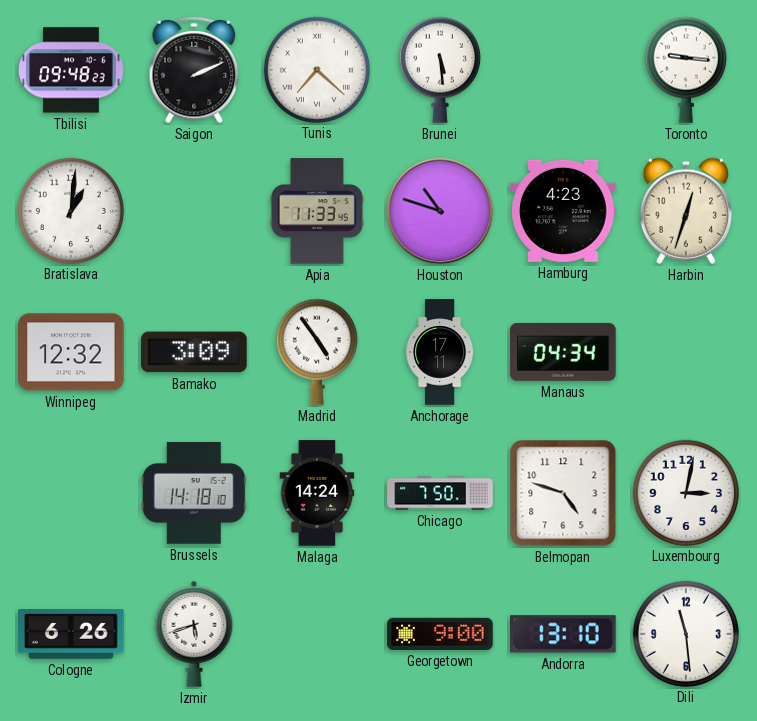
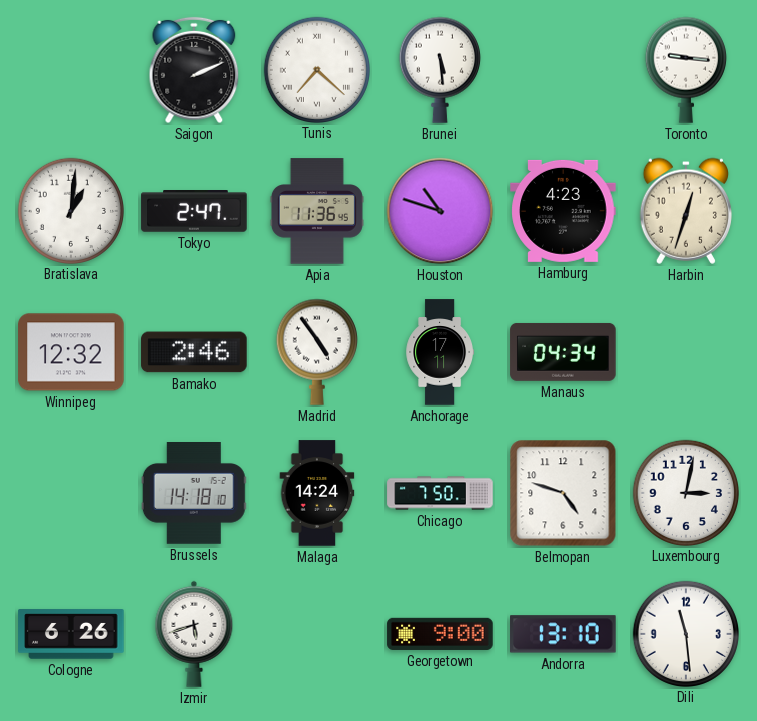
Tbilisi: 09:48 -> none
Tokyo: none -> 2:47
Apia: 11:33 -> 11:36
Bamako: 3:09 -> 2:46
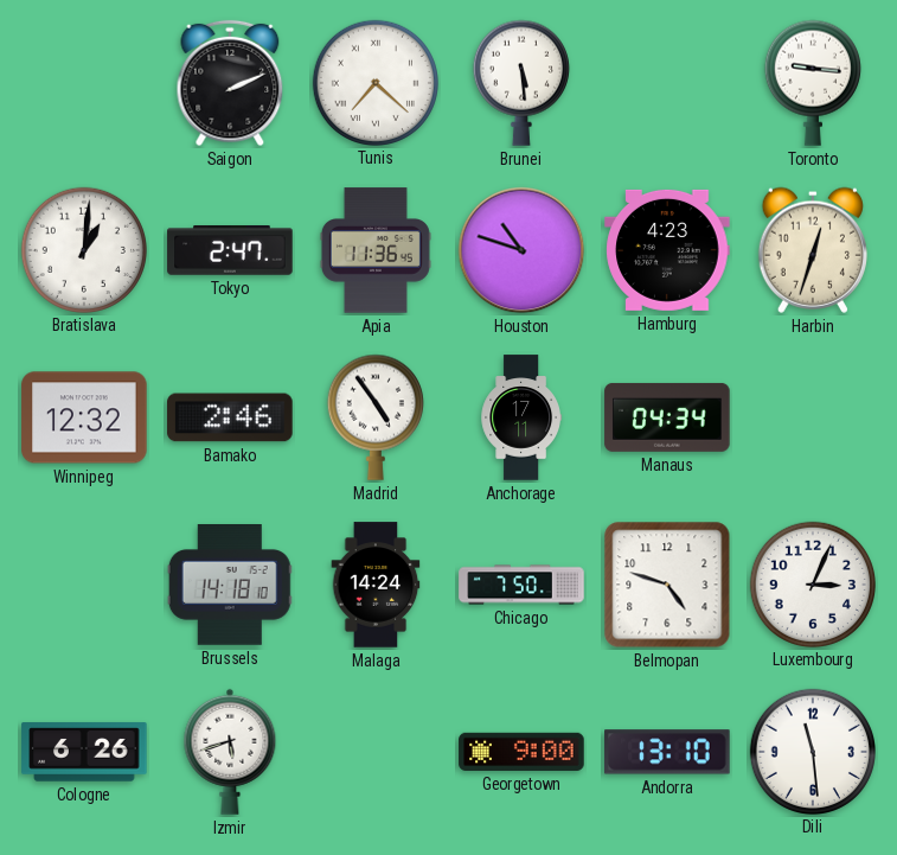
Luxembourg: 3:02 -> 3:04
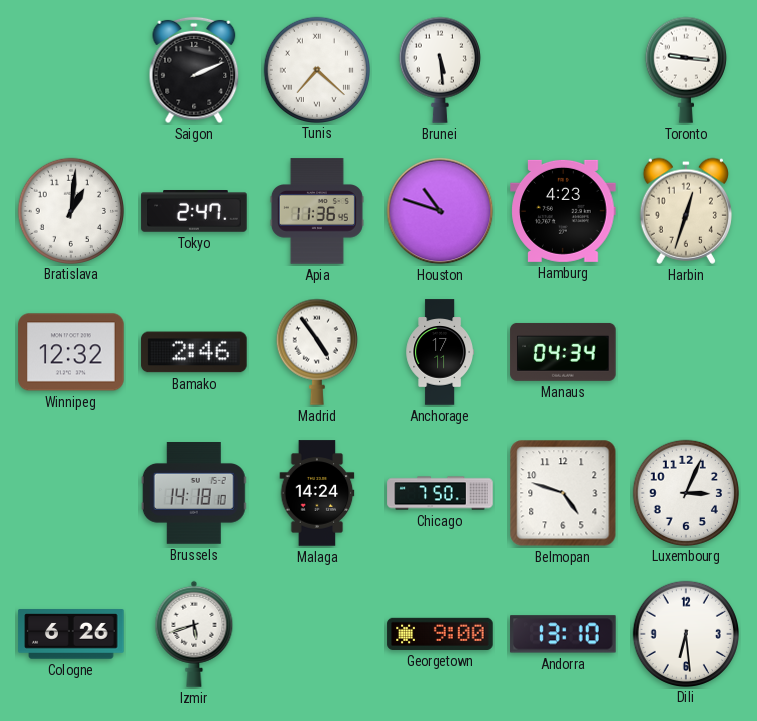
Dili: 11:29 -> 6:29
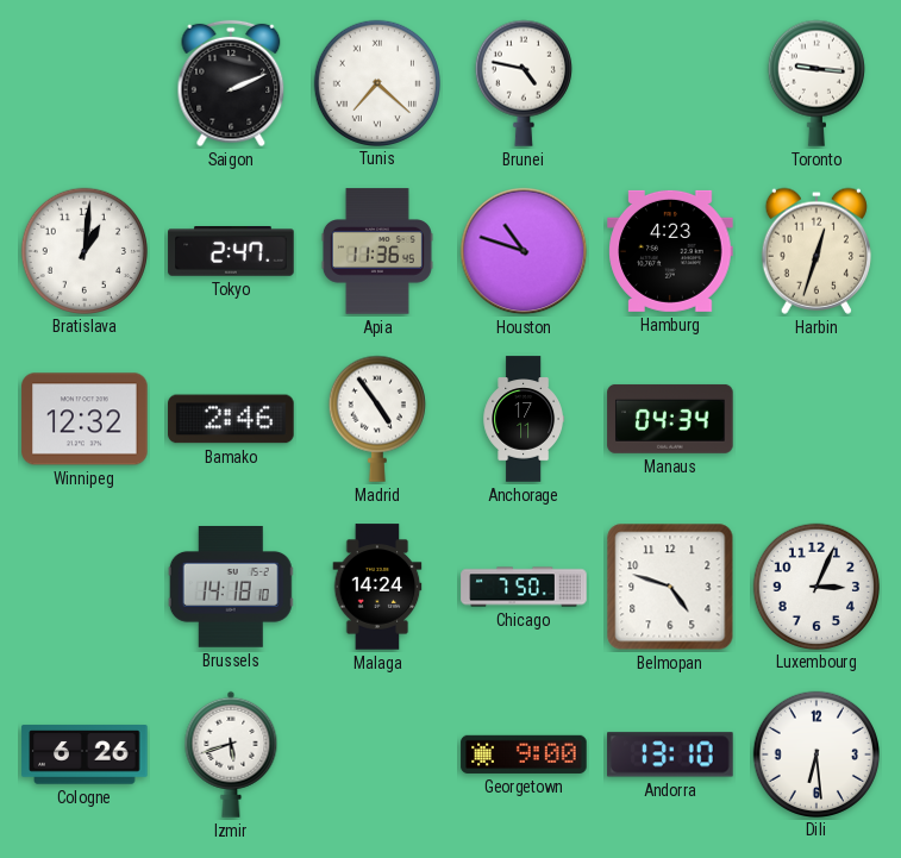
Brunei: 5:29 -> 4:47
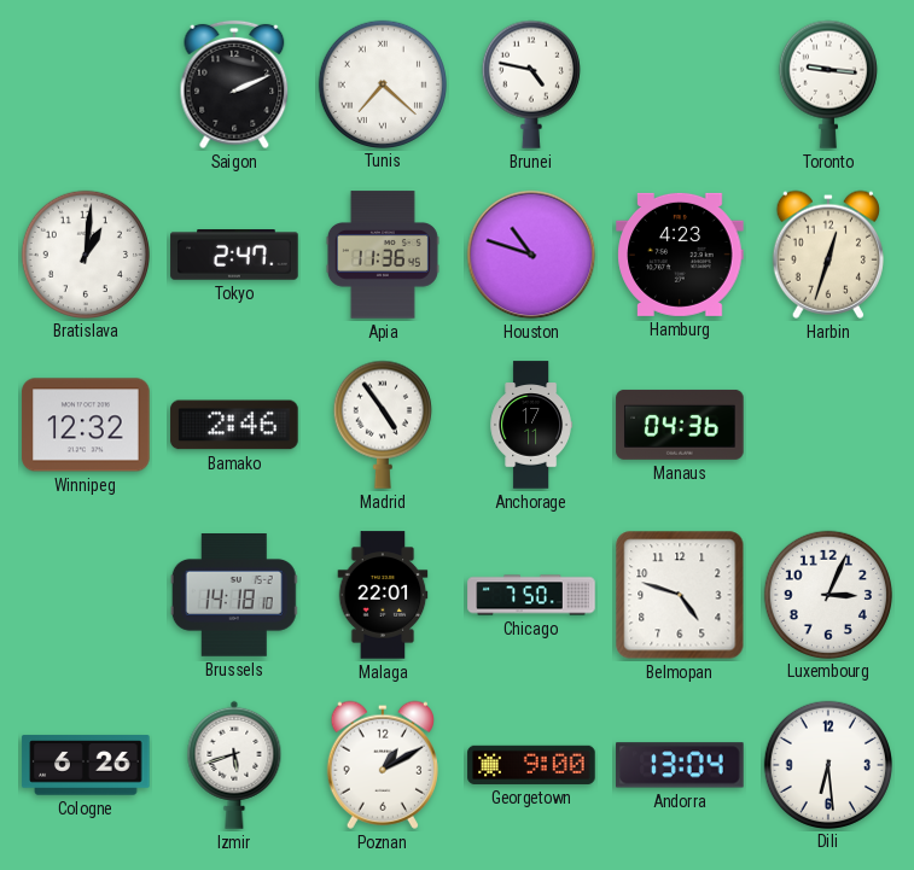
Manaus: 04:34 -> 04:36
Malaga: 14:24 -> 22:01
Poznan: none -> 1:10
Andorra: 13:10 -> 13:04
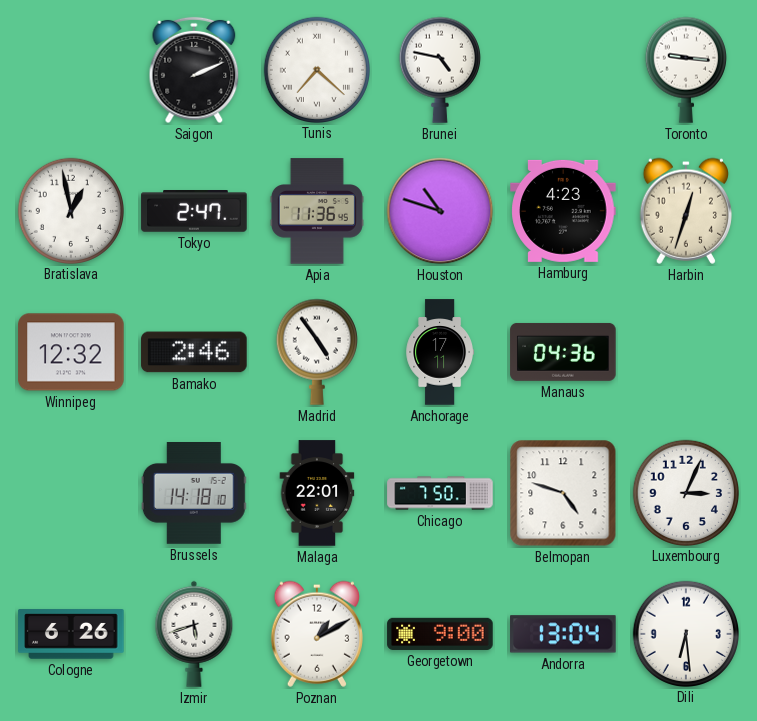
Bratislava: 1:01 -> 12:58
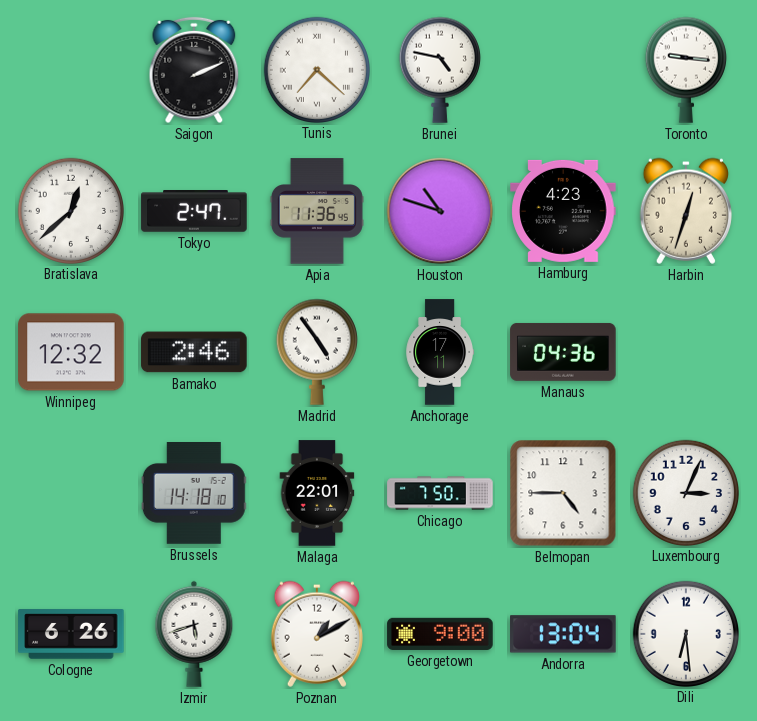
Bratislava: 12:58 -> 12:38
Belmopan: 4:48 -> 4:45
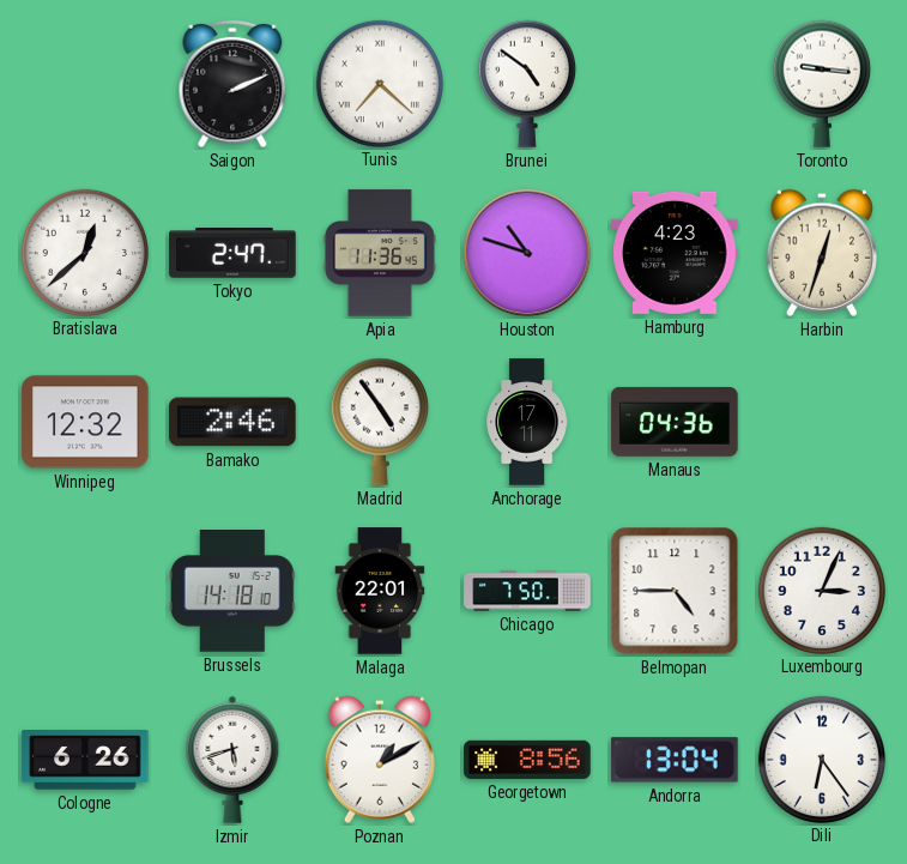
Brunei: 4:47 -> 4:51
Georgetown: 9:00 -> 8:56
Dili: 6:29 -> 6:24
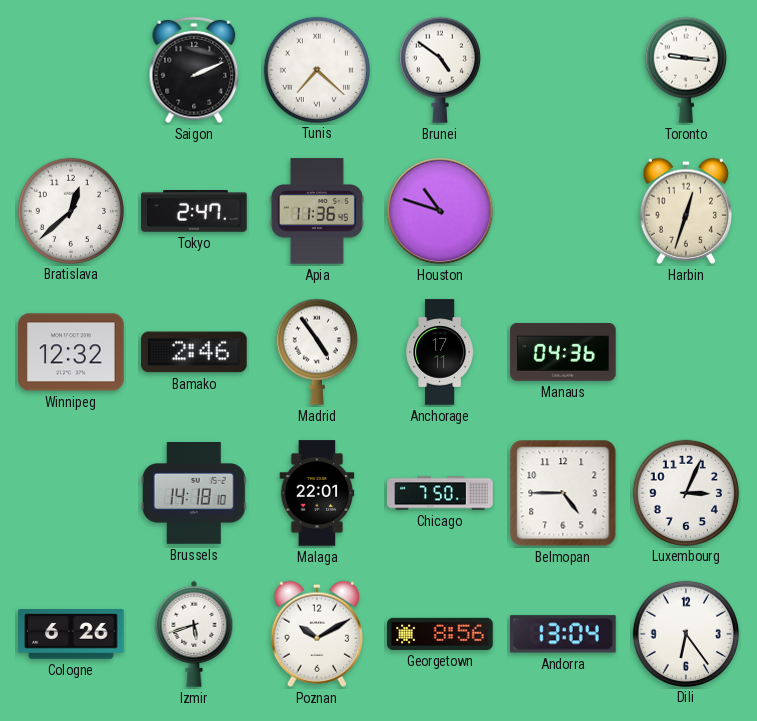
Hamburg: 4:23 -> none
Poznan: 1:10 -> 10:10
